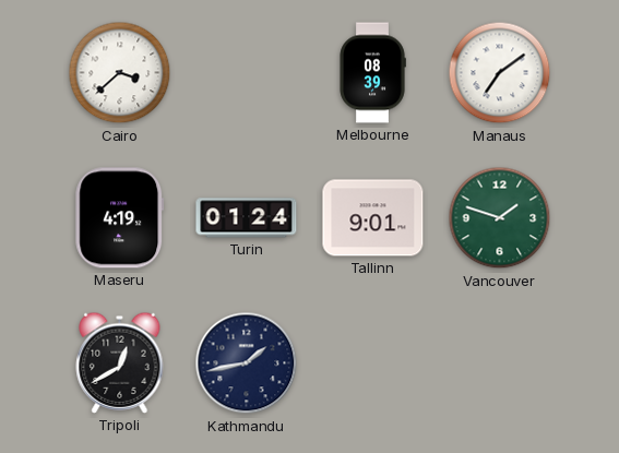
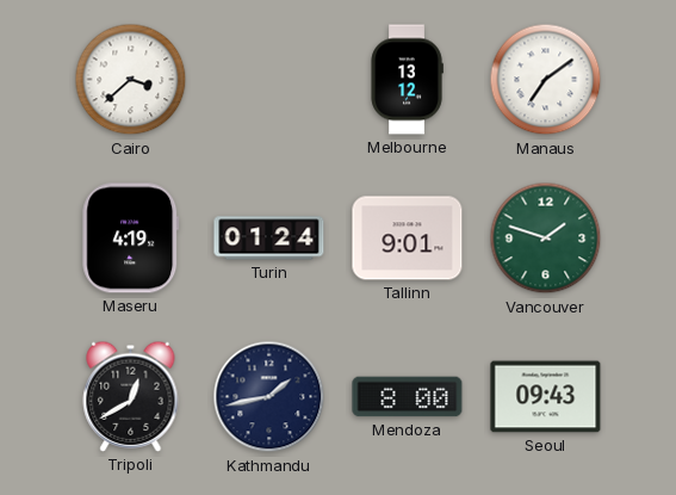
Melbourne: 08:39 -> 13:12
Mendoza: none -> 8:00
Seoul: none -> 09:43
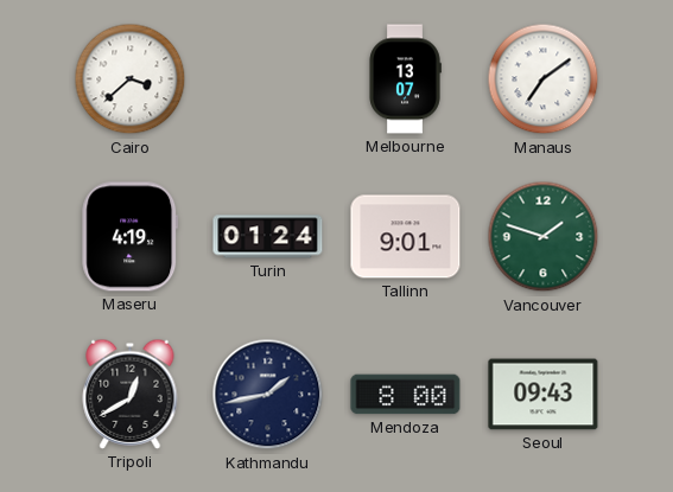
Melbourne: 13:12 -> 13:07
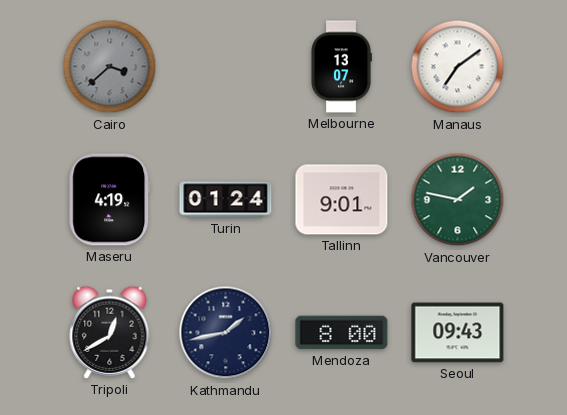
Cairo dial: white -> grey
Vancouver: 1:48 -> 1:47
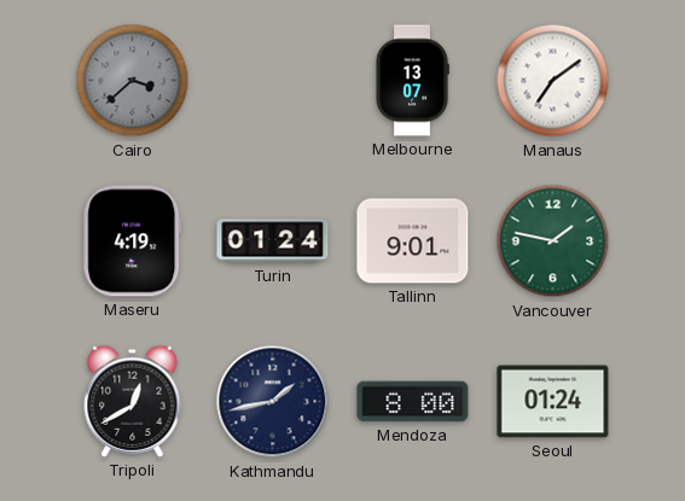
Seoul: 09:43 -> 01:24
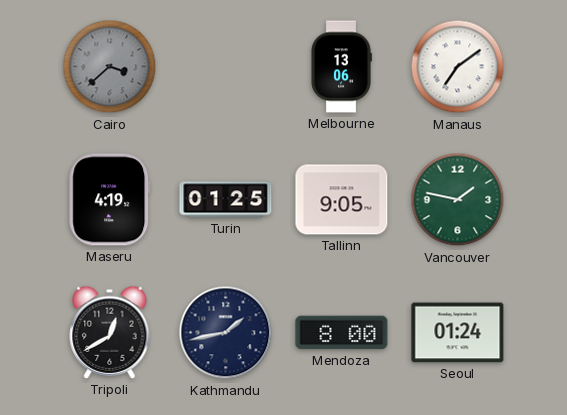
Melbourne: 13:07 -> 13:06
Turin: 01:24 -> 01:25
Tallinn: 9:01 -> 9:05
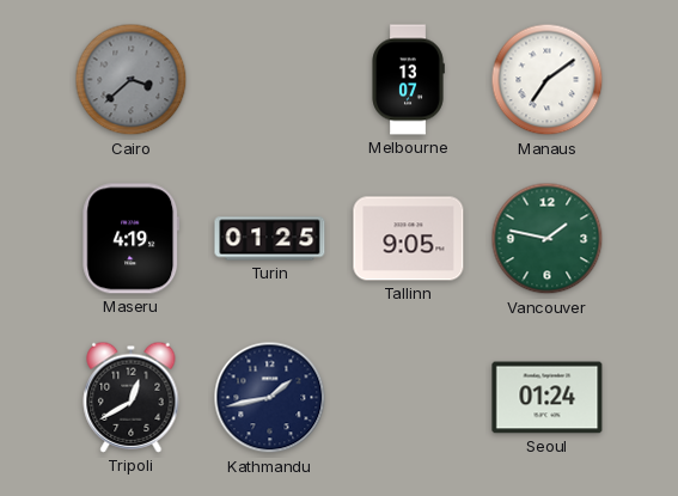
Melbourne: 13:06 -> 13:07
Mendoza: 8:00 -> none
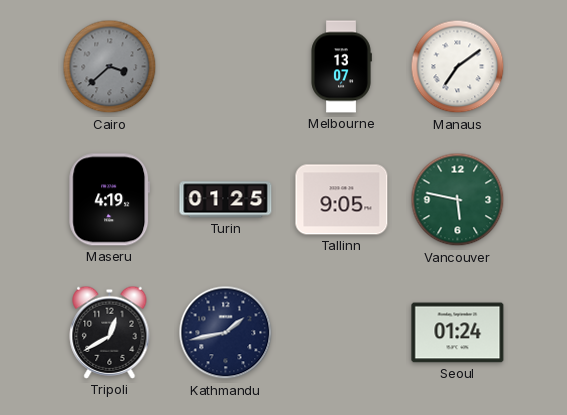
Vancouver: 1:47 -> 5:47
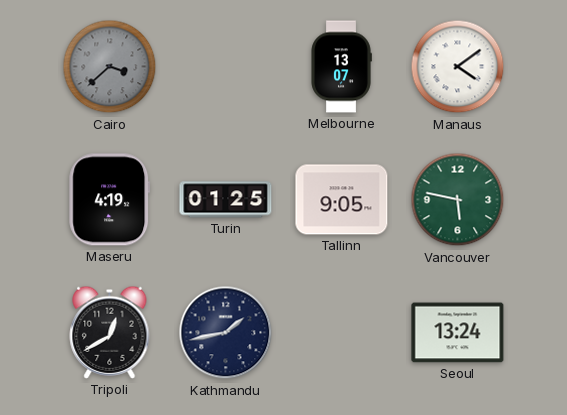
Manaus: 7:09 -> 4:09
Seoul: 01:24 -> 13:24
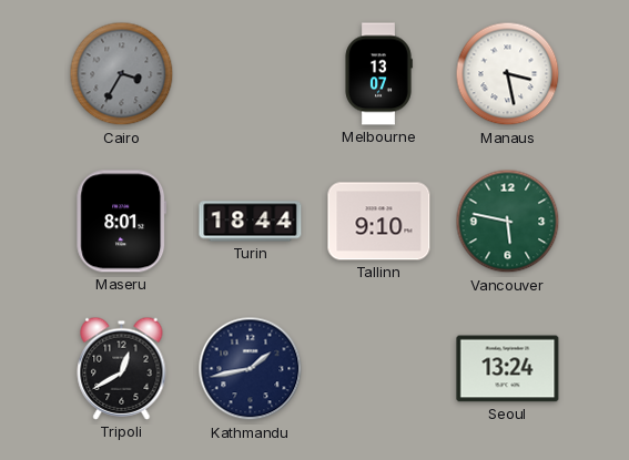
Cairo: 3:38 -> 3:35
Manaus: 4:09 -> 3:28
Maseru: 4:19 -> 8:01
Turin: 01:25 -> 18:44
Tallinn: 9:05 -> 9:10
